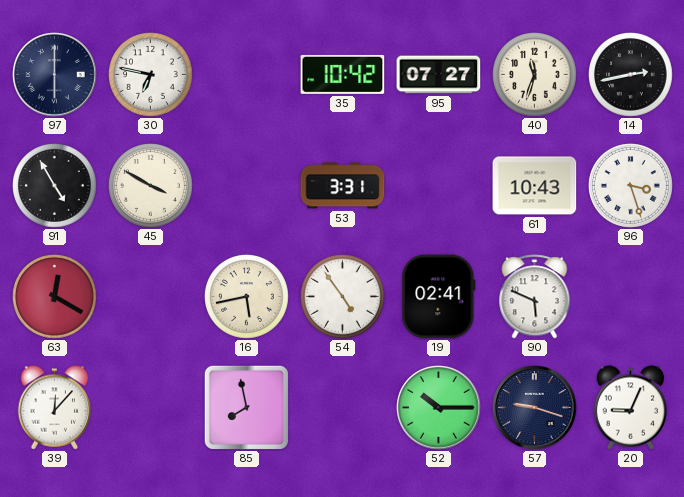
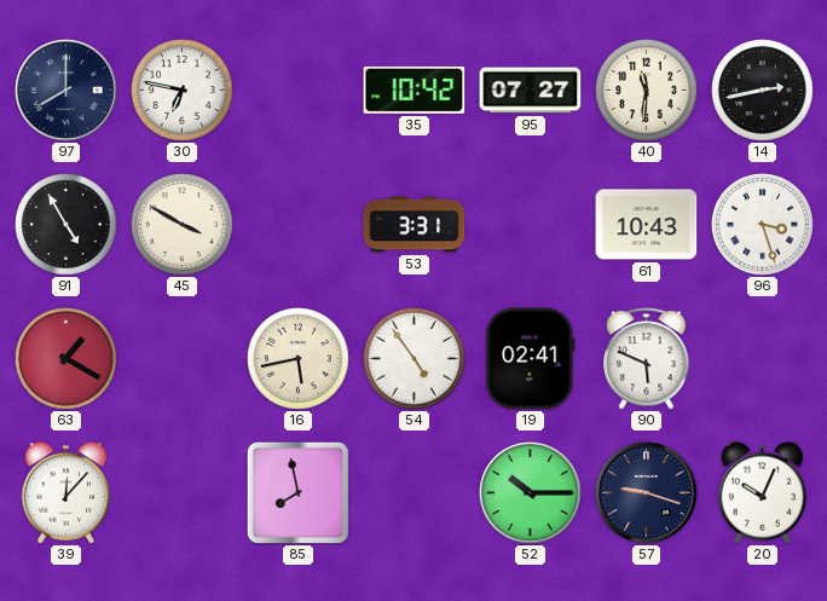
97: 6:00 -> 8:00
40: 11:33 -> 11:31
63: 12:20 -> 1:20
20: 9:04 -> 10:04
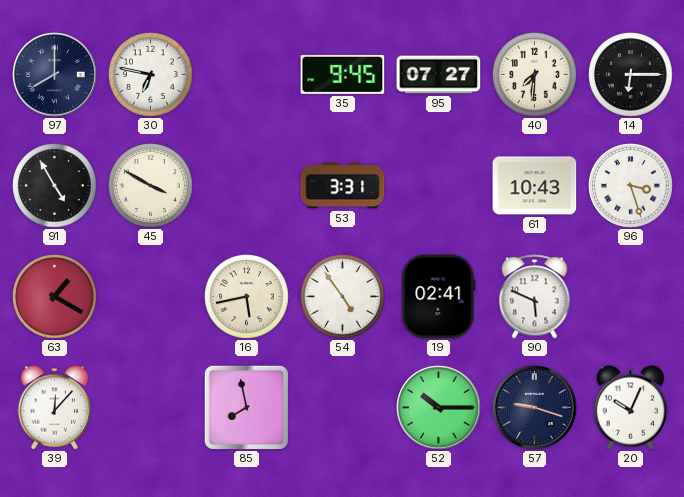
35: 10:42 -> 9:45
40: 11:31 -> 7:31
14: 2:43 -> 6:15
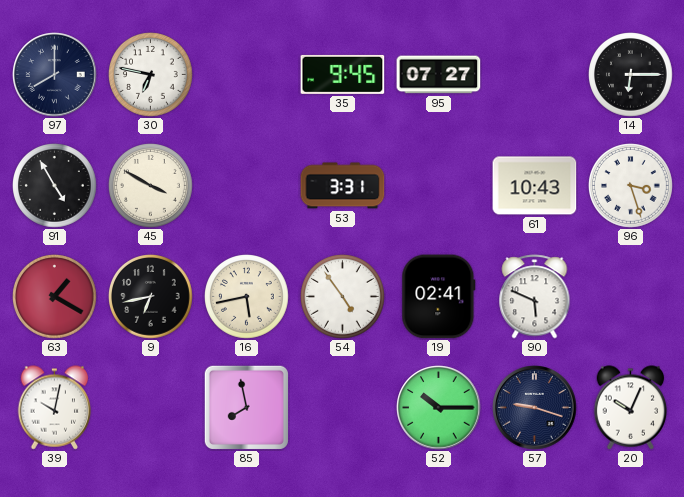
40: 7:31 -> none
9: none -> 6:43
39: 12:07 -> 10:02
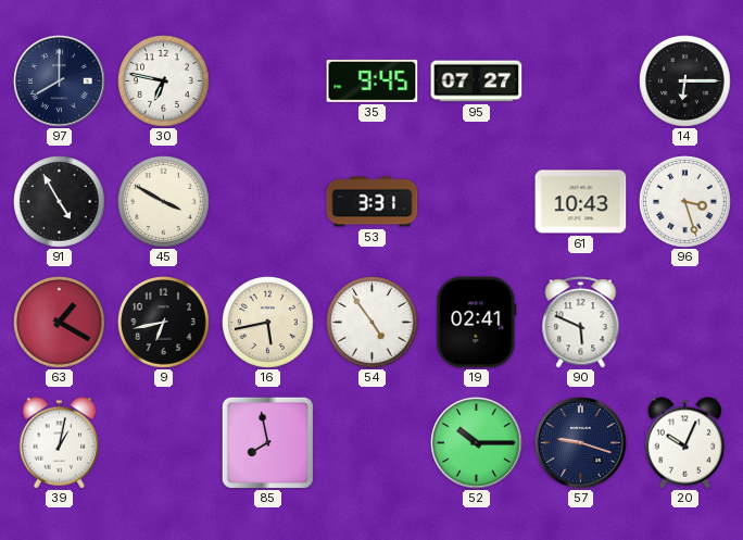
39: 10:02 -> 1:02
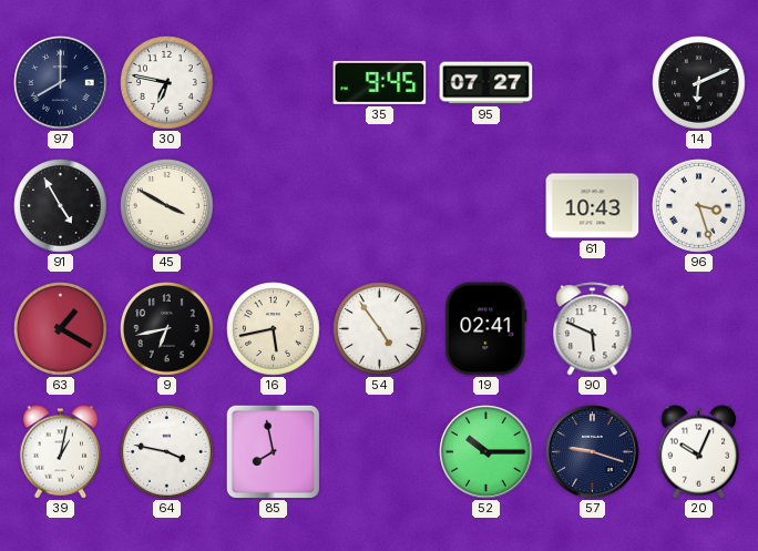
14: 6:15 -> 6:11
53: 3:31 -> none
64: none -> 3:47
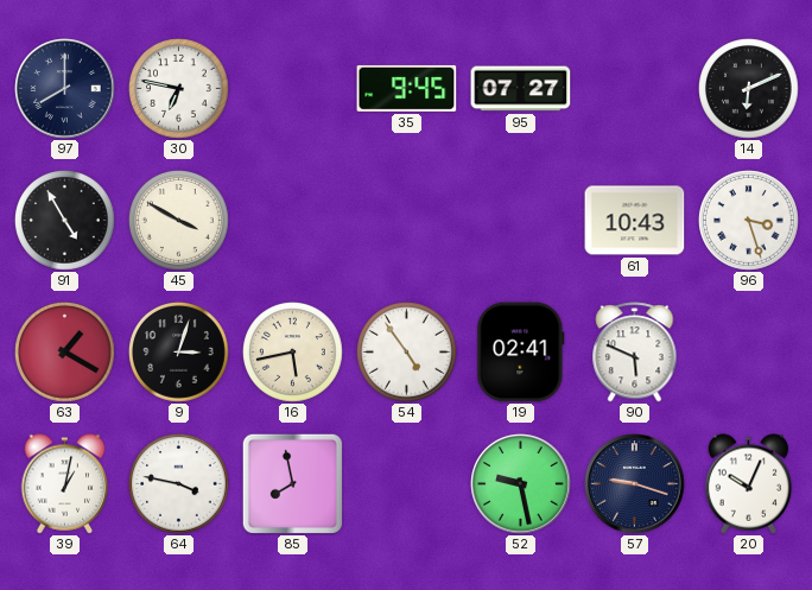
9: 6:43 -> 3:03
52: 10:15 -> 9:28
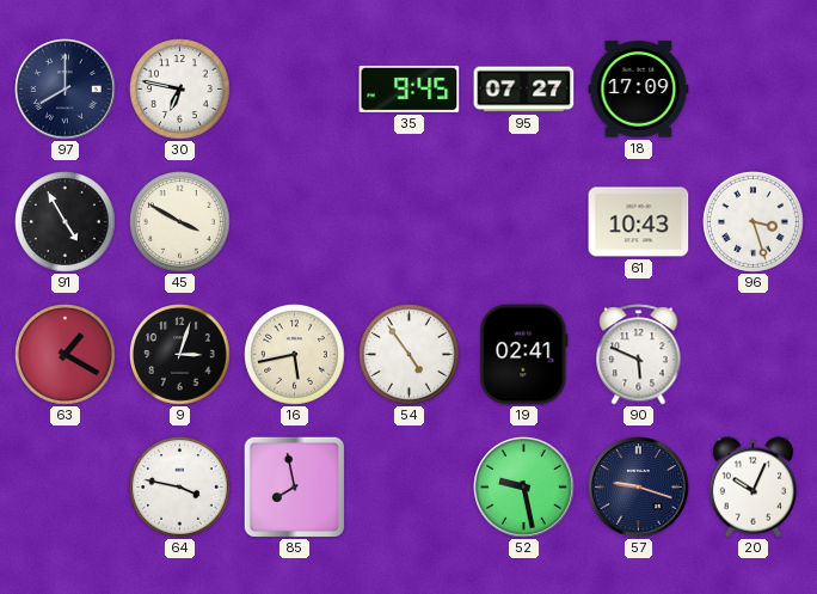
18: none -> 17:09
14: 6:11 -> none
39: 1:02 -> none
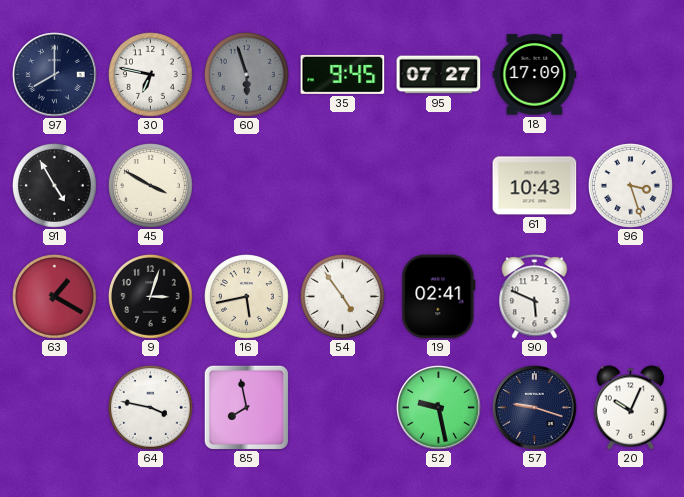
60: none -> 5:57
